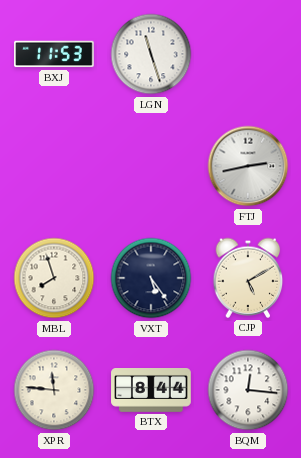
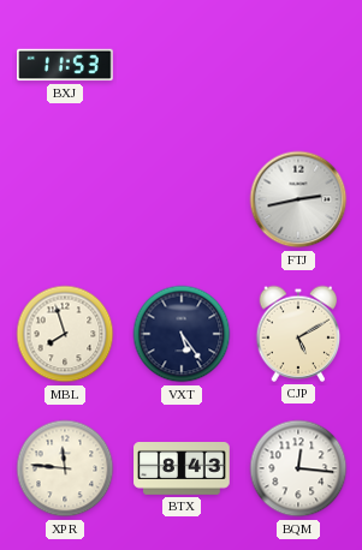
LGN: 11:27 -> none
BTX: 8:44 -> 8:43
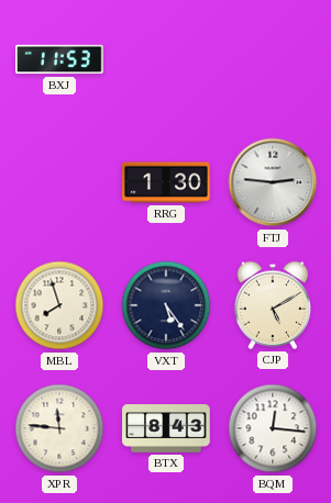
RRG: none -> 1:30
FTJ: 2:43 -> 2:46
